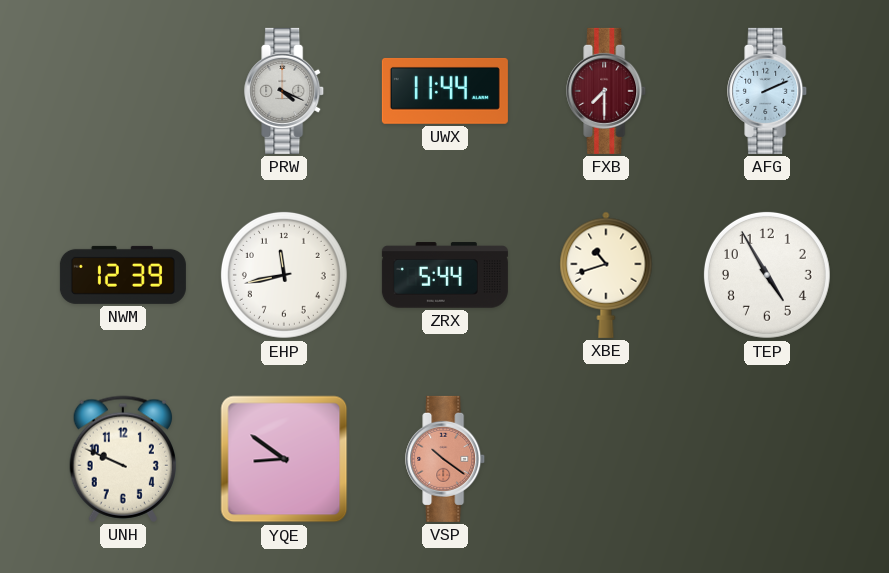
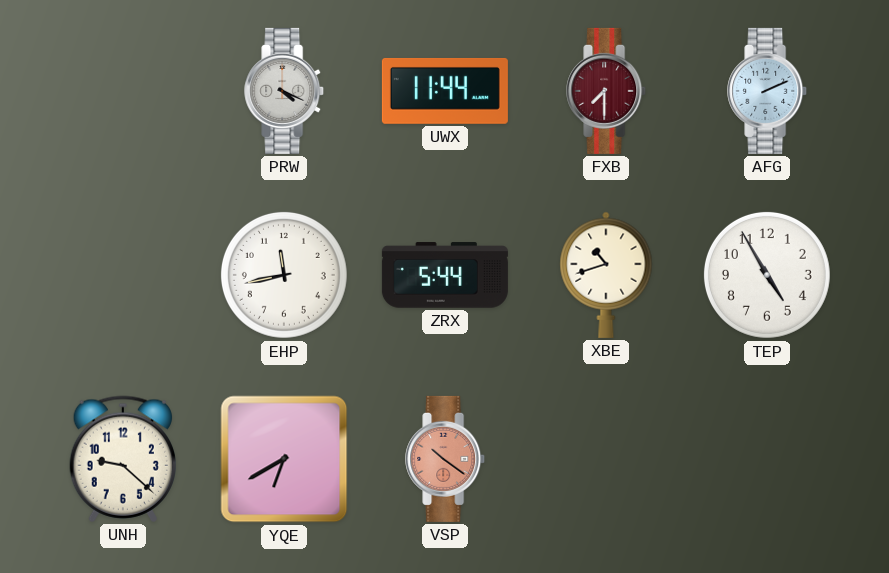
NWM: 12:39 -> none
UNH: 9:49 -> 9:22
YQE: 8:51 -> 6:40
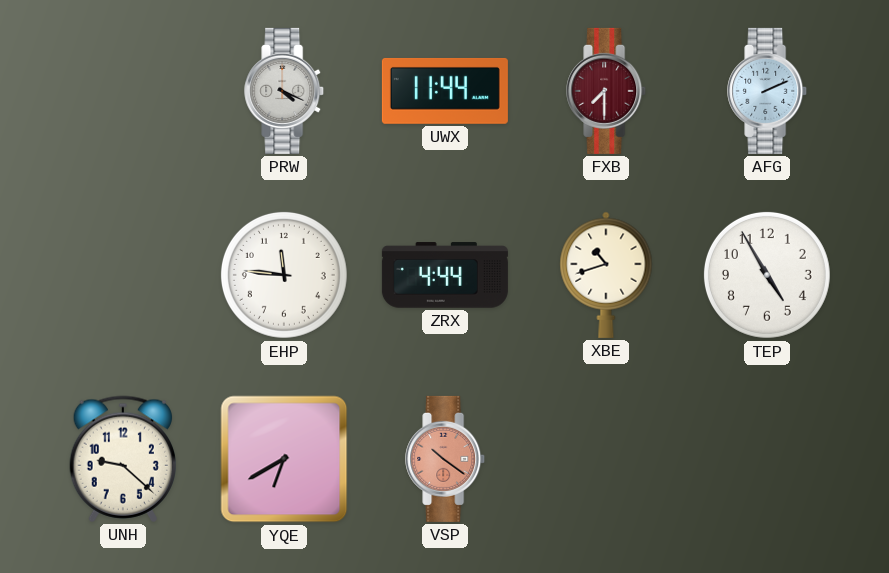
EHP: 11:43 -> 11:46
ZRX: 5:44 -> 4:44
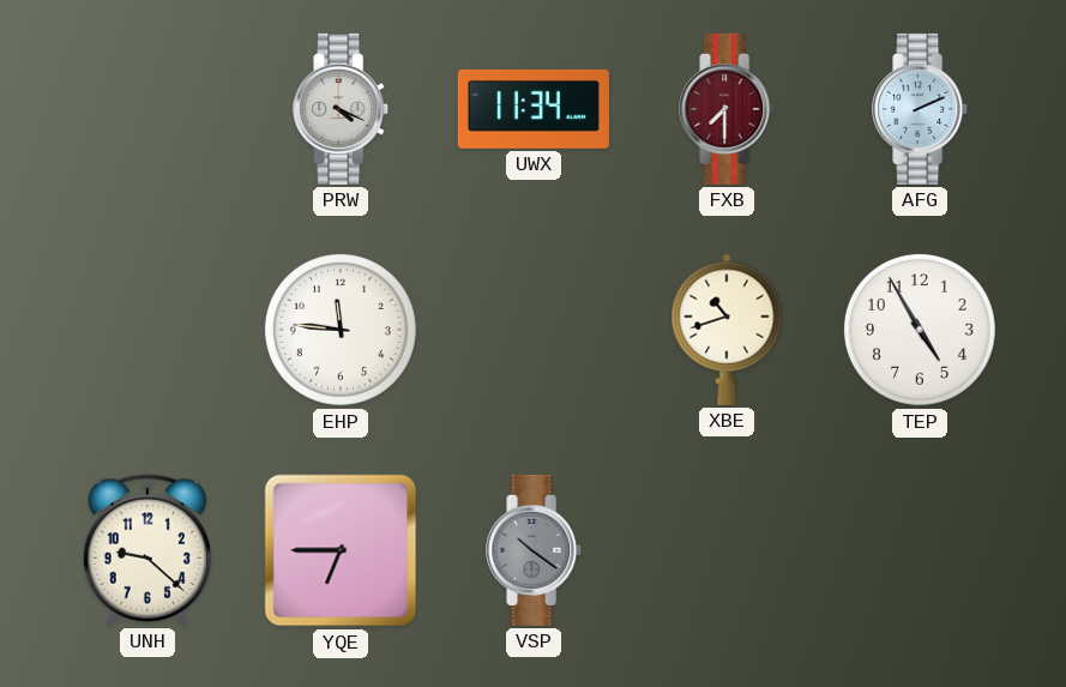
UWX: 11:44 -> 11:34
ZRX: 4:44 -> none
YQE: 6:40 -> 6:45
VSP dial: salmon -> grey
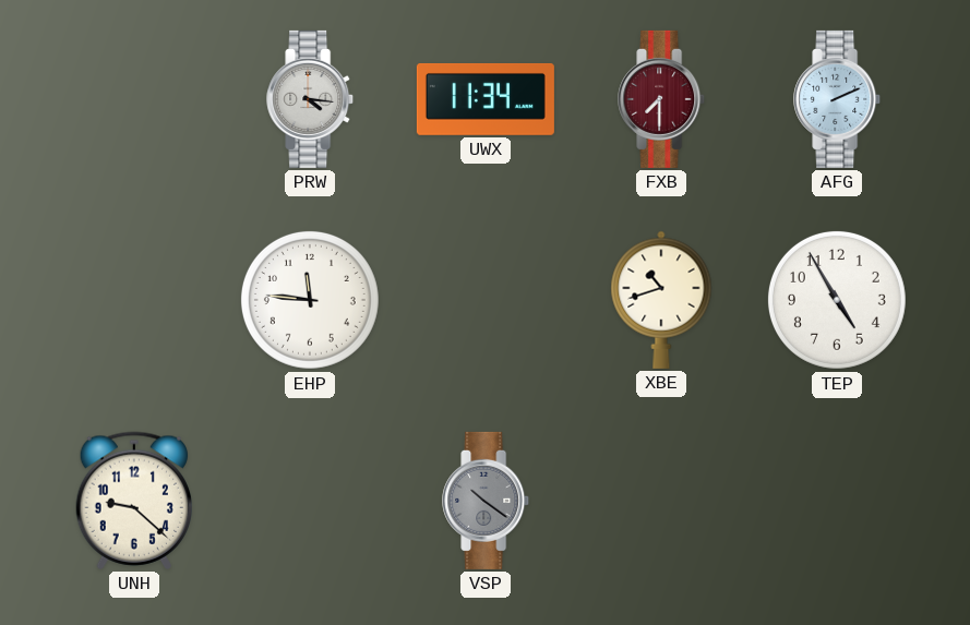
PRW: 4:19 -> 4:16
YQE: 6:45 -> none
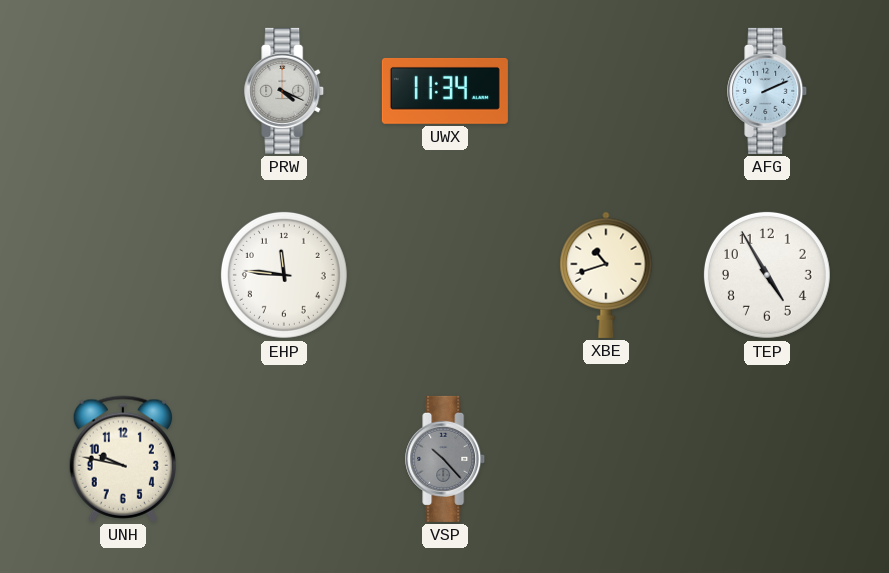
PRW: 4:16 -> 4:19
FXB: 7:30 -> none
UNH: 9:22 -> 9:47
VSP: 10:21 -> 10:23
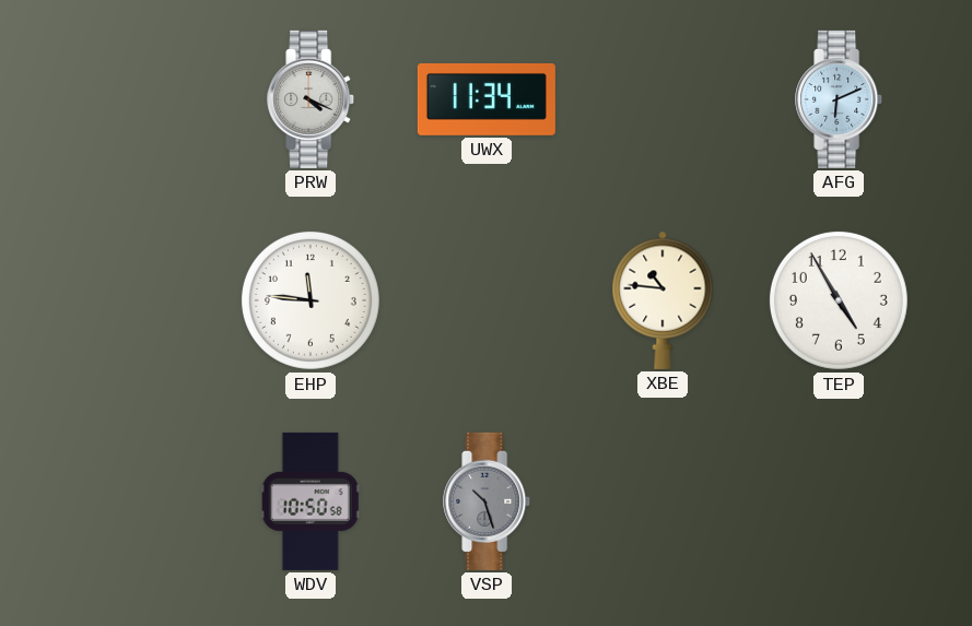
AFG: 2:11 -> 6:11
XBE: 10:42 -> 10:46
UNH: 9:47 -> none
WDV: none -> 10:50
VSP: 10:23 -> 10:27
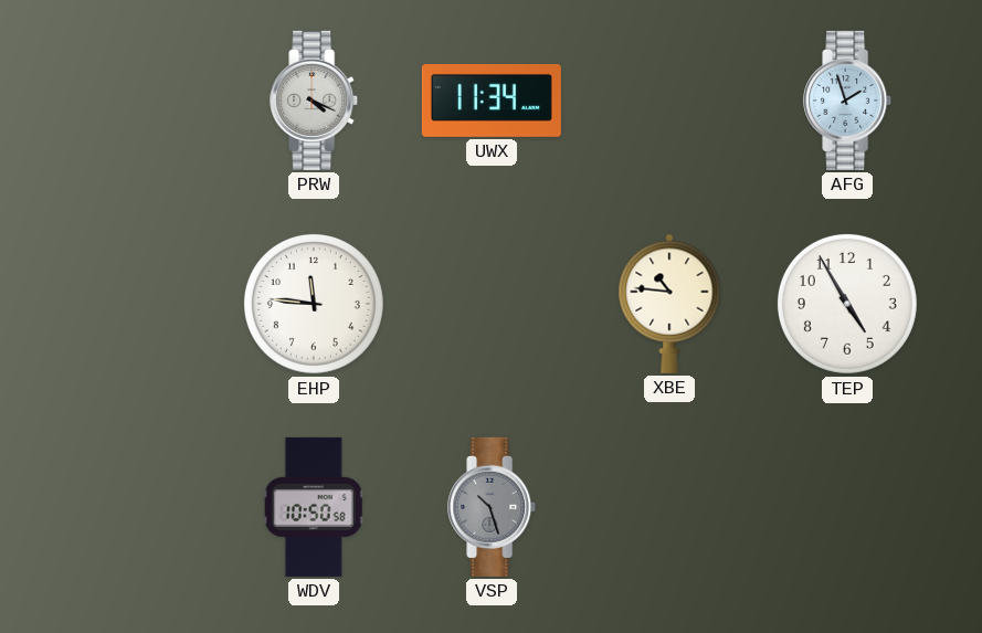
AFG: 6:11 -> 1:57
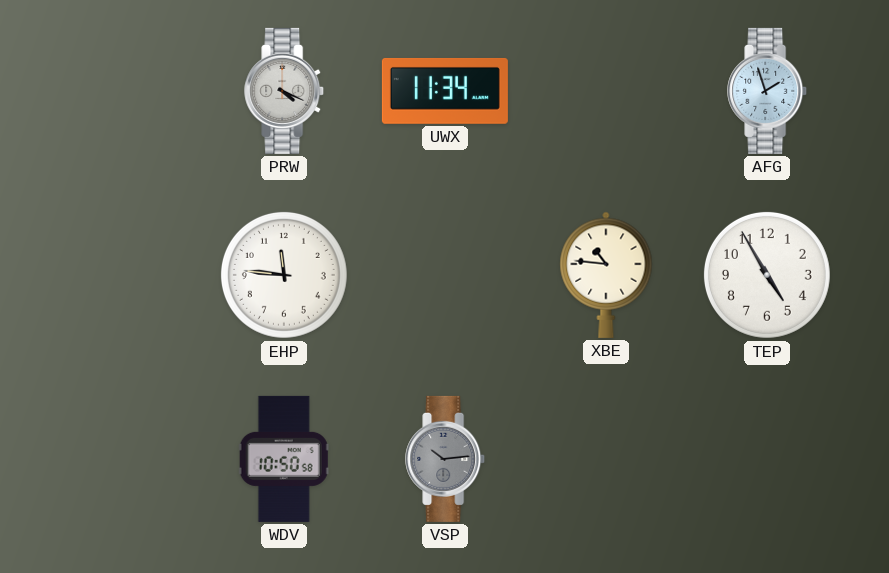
VSP: 10:27 -> 10:14
